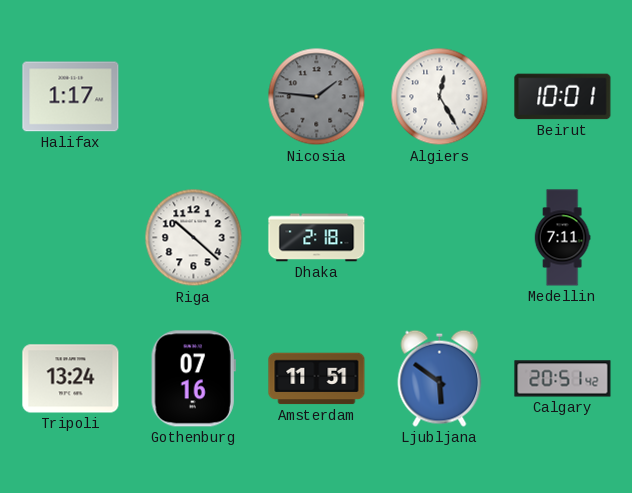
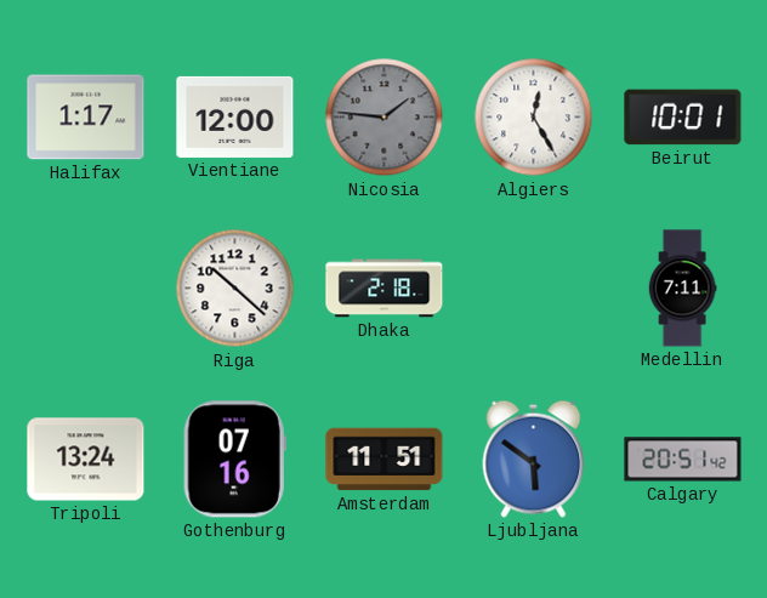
Vientiane: none -> 12:00
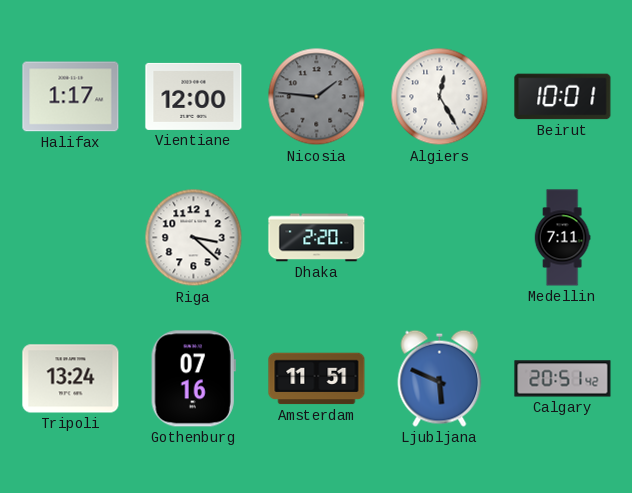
Riga: 10:22 -> 3:22
Dhaka: 2:18 -> 2:20
Ljubljana: 5:51 -> 5:49
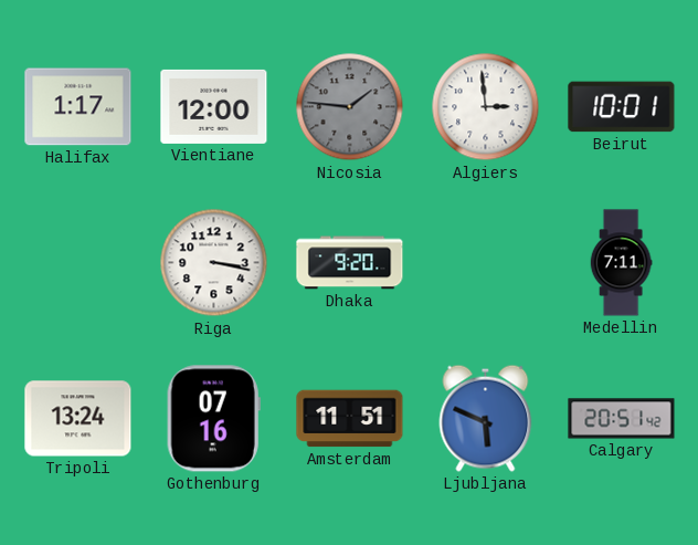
Algiers: 12:25 -> 2:59
Riga: 3:22 -> 3:17
Dhaka: 2:20 -> 9:20
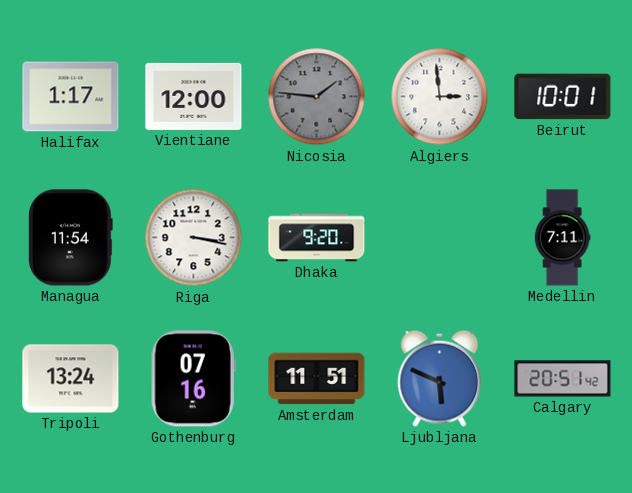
Managua: none -> 11:54
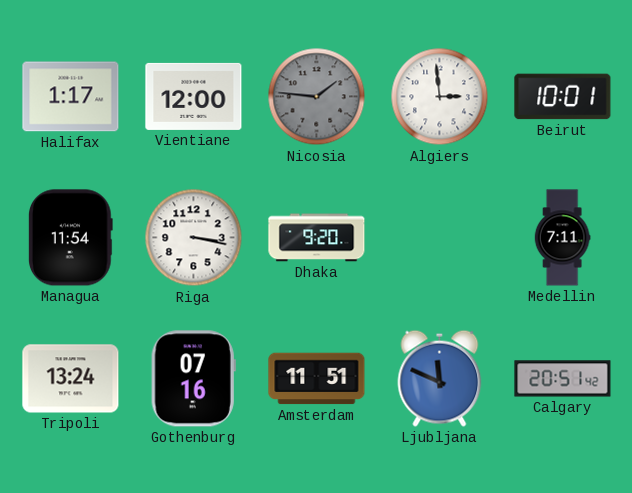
Ljubljana: 5:49 -> 11:49
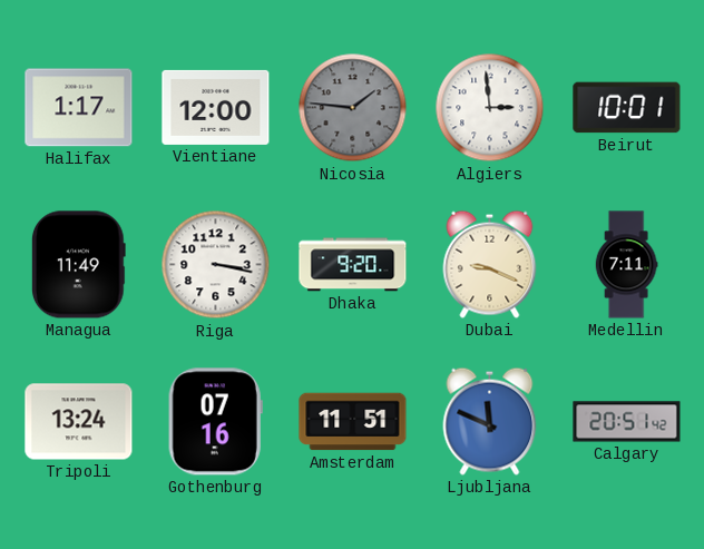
Managua: 11:54 -> 11:49
Dubai: none -> 9:19
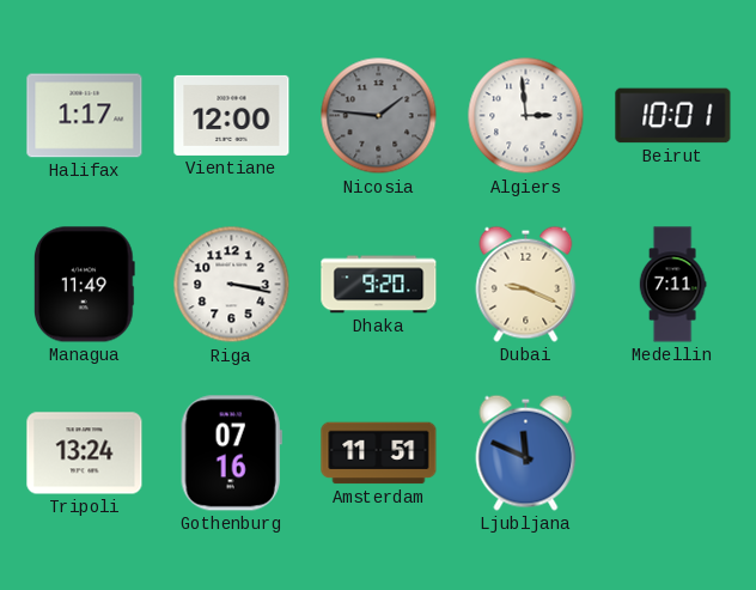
Calgary: 20:51 -> none
